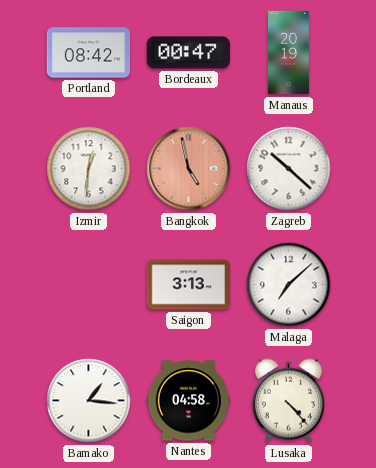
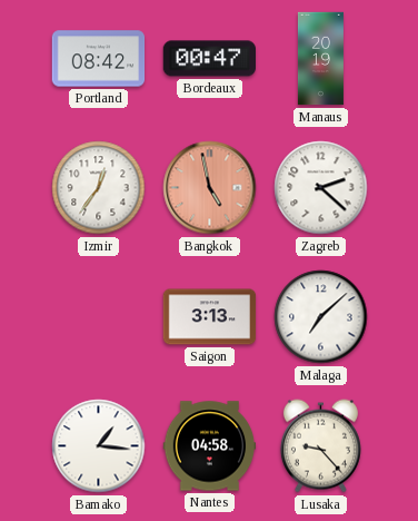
Izmir: 12:31 -> 12:36
Zagreb: 10:22 -> 2:22
Lusaka: 4:23 -> 9:23
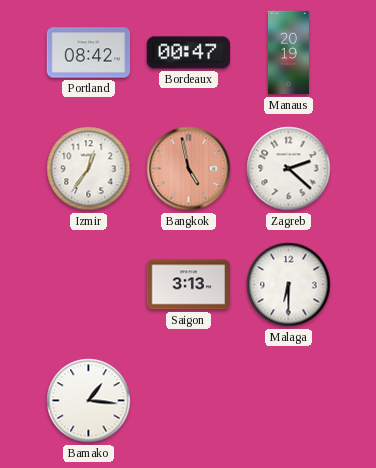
Malaga: 7:08 -> 6:30
Nantes: 04:58 -> none
Lusaka: 9:23 -> none
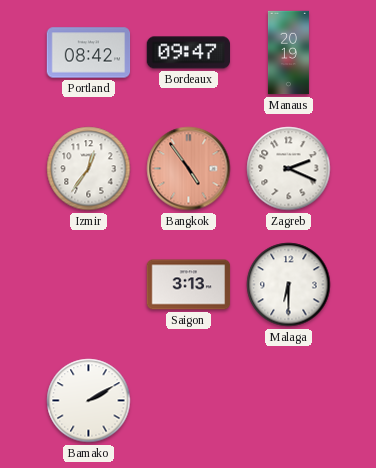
Bordeaux: 00:47 -> 09:47
Bangkok: 4:58 -> 4:54
Zagreb: 2:22 -> 2:19
Bamako: 1:16 -> 2:10
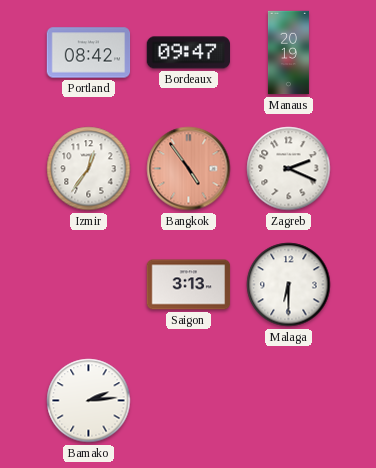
Bamako: 2:10 -> 2:14
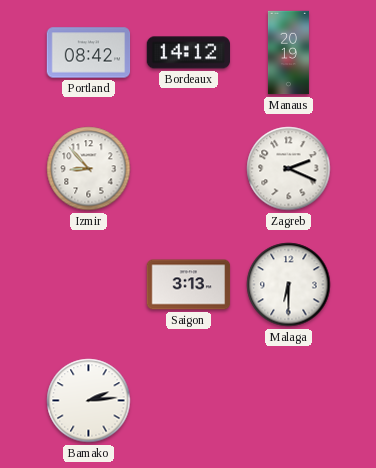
Bordeaux: 09:47 -> 14:12
Izmir: 12:36 -> 8:53
Bangkok: 4:54 -> none
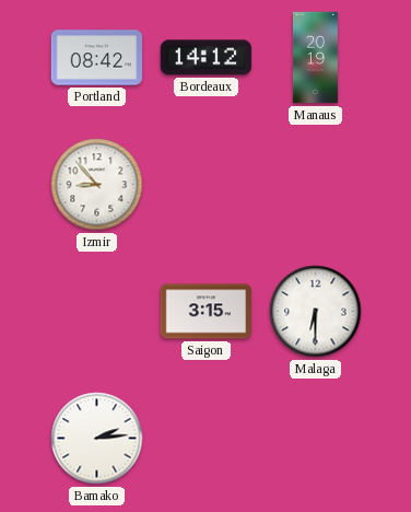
Zagreb: 2:19 -> none
Saigon: 3:13 -> 3:15
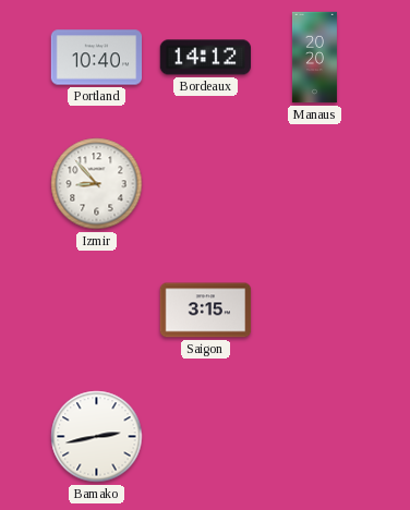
Portland: 08:42 -> 10:40
Manaus: 20:19 -> 20:20
Malaga: 6:30 -> none
Bamako: 2:14 -> 2:43
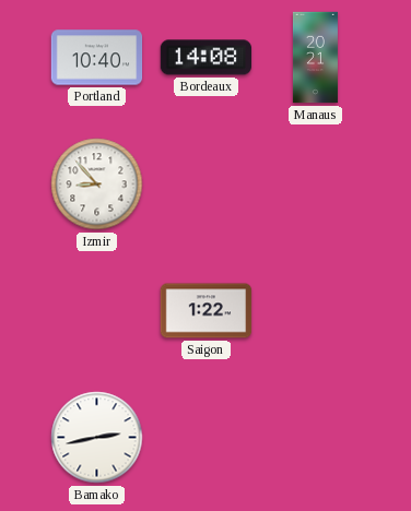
Bordeaux: 14:12 -> 14:08
Manaus: 20:20 -> 20:21
Saigon: 3:15 -> 1:22
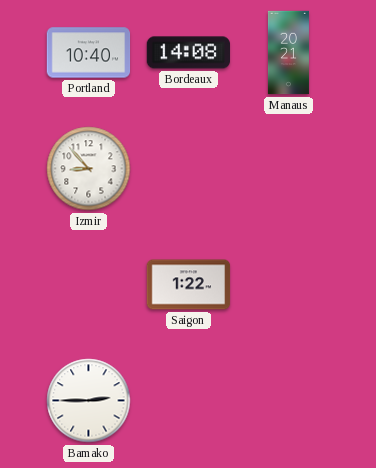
Bamako: 2:43 -> 2:45
